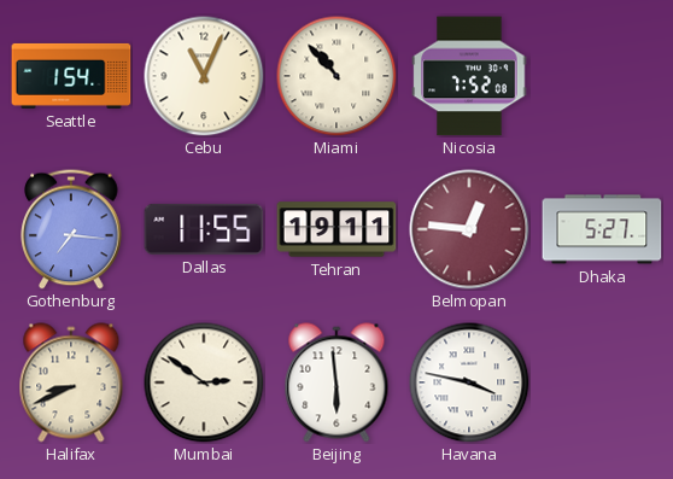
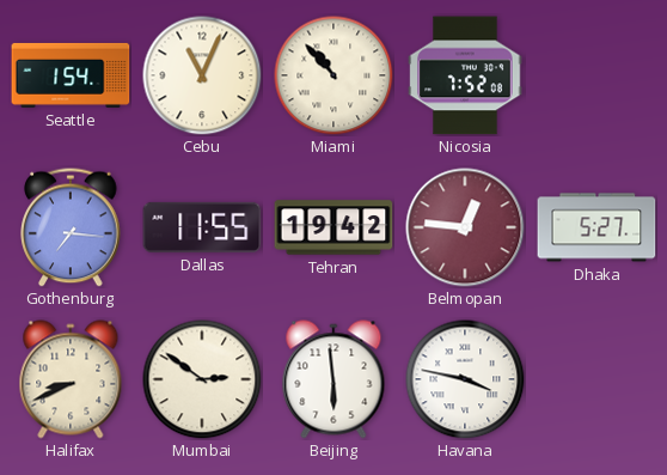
Tehran: 19:11 -> 19:42
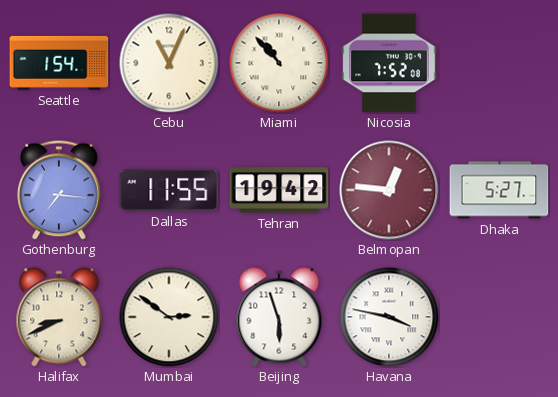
Beijing: 5:59 -> 5:57
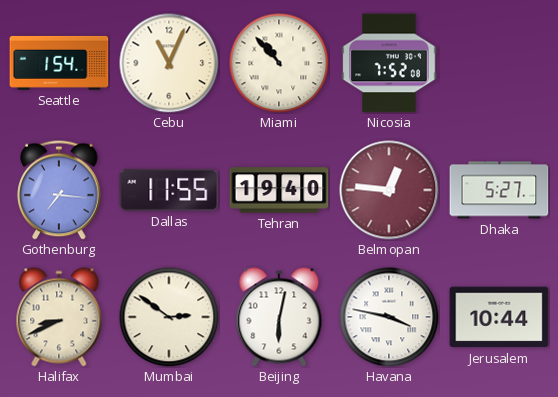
Tehran: 19:42 -> 19:40
Beijing: 5:57 -> 6:02
Jerusalem: none -> 10:44
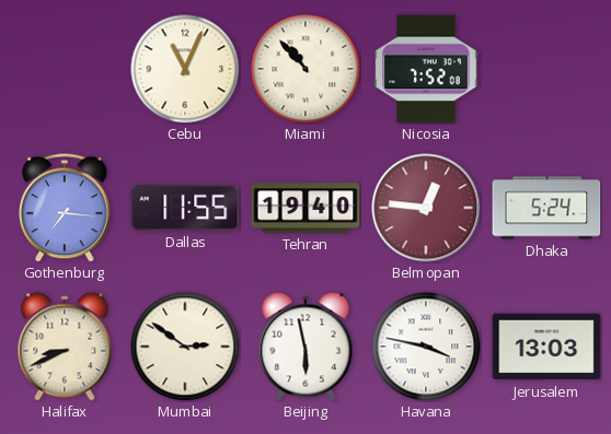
Seattle: 1:54 -> none
Dhaka: 5:27 -> 5:24
Beijing: 6:02 -> 5:58
Jerusalem: 10:44 -> 13:03
